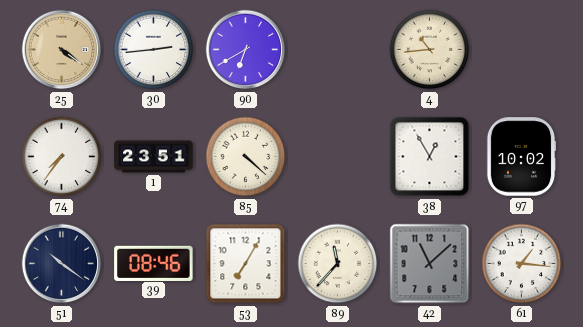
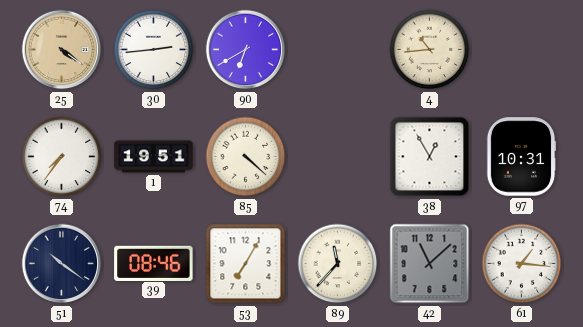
1: 23:51 -> 19:51
97: 10:02 -> 10:31
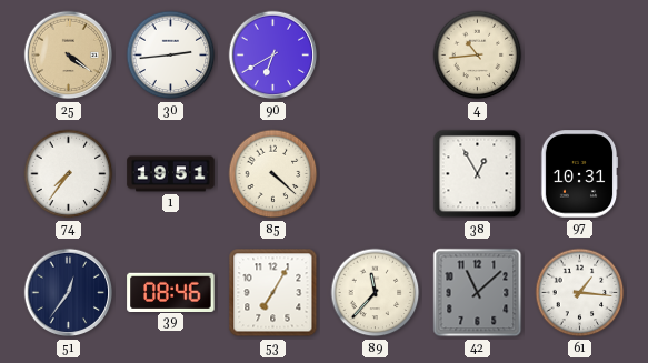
51: 10:21 -> 12:36
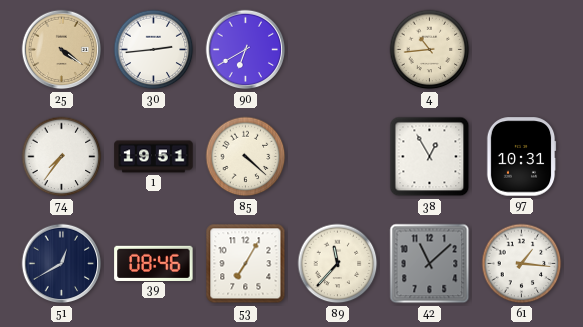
51: 12:36 -> 12:40
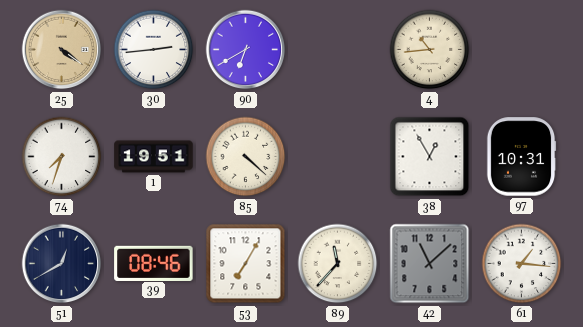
74: 7:36 -> 7:33
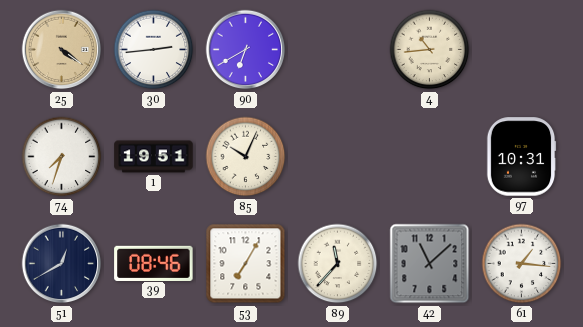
85: 4:22 -> 10:04
38: 12:55 -> none
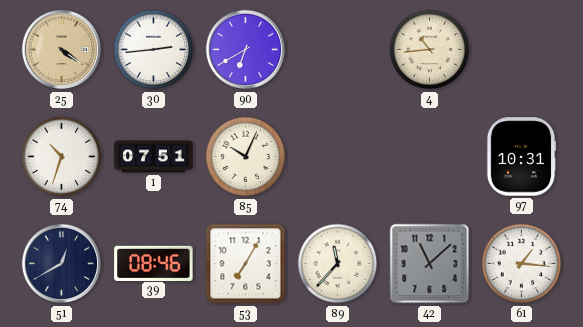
74: 7:33 -> 10:33
1: 19:51 -> 07:51
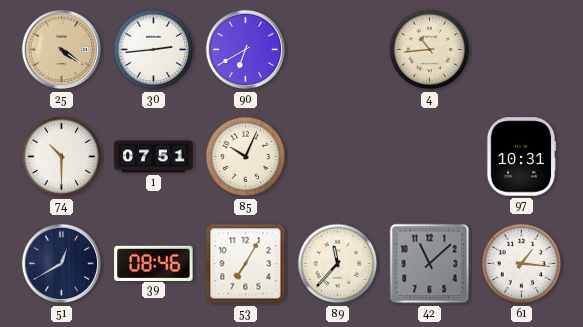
74: 10:33 -> 10:30
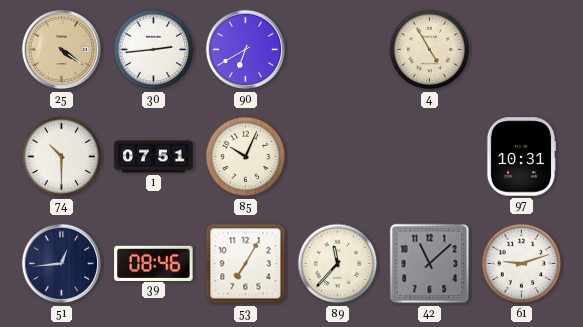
4: 10:44 -> 4:55
51: 12:40 -> 12:44
61: 1:16 -> 9:12
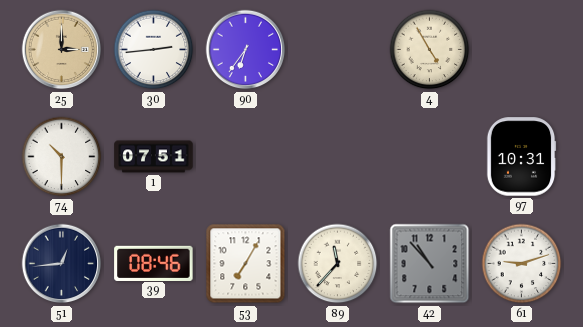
25: 4:21 -> 3:00
90: 6:40 -> 6:36
85: 10:04 -> none
42: 11:08 -> 10:53
